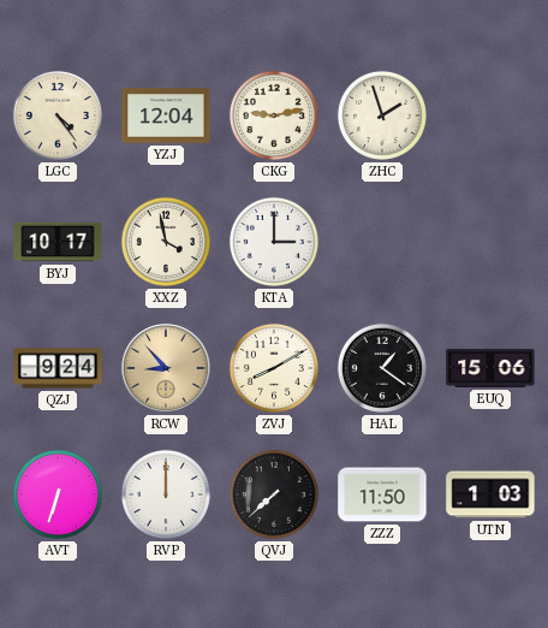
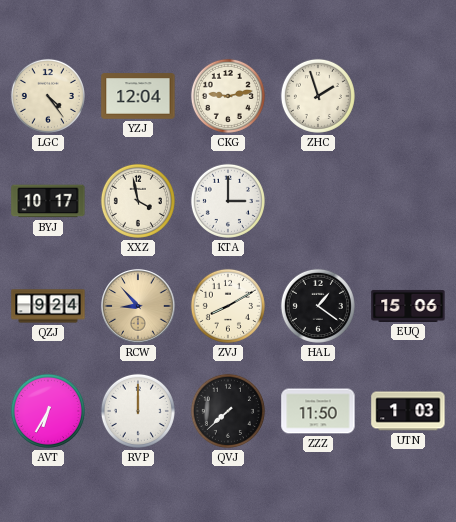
AVT: 6:33 -> 6:35
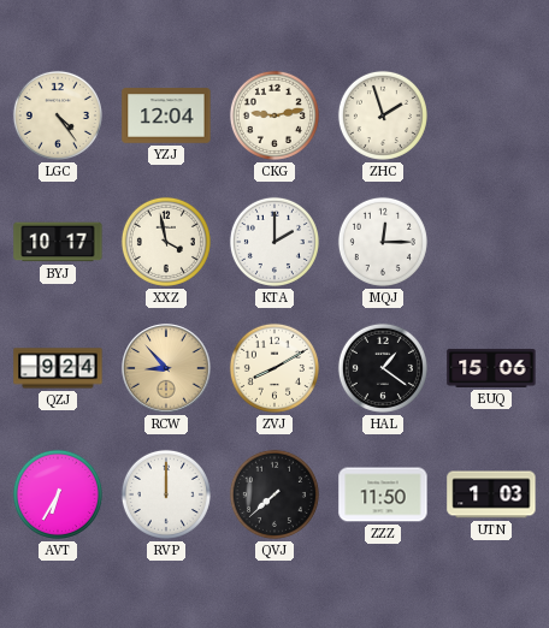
KTA: 3:00 -> 2:00
MQJ: none -> 12:15
